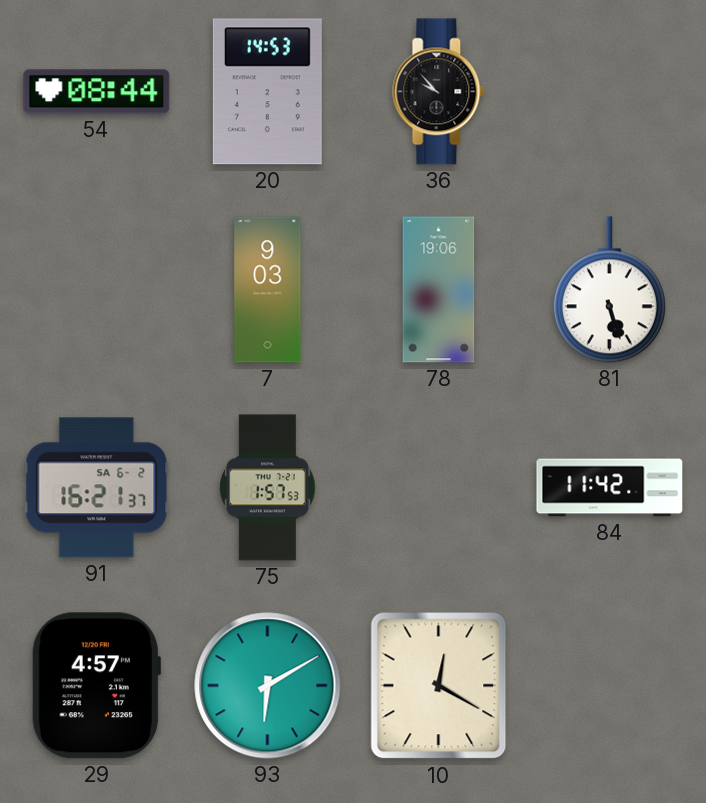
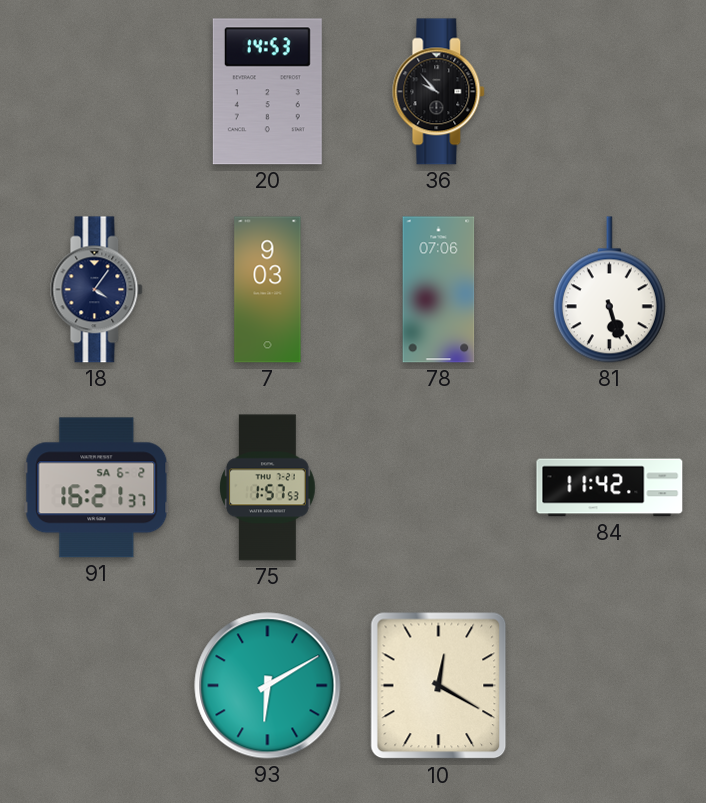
54: 08:44 -> none
18: none -> 4:06
78: 19:06 -> 07:06
29: 4:57 -> none
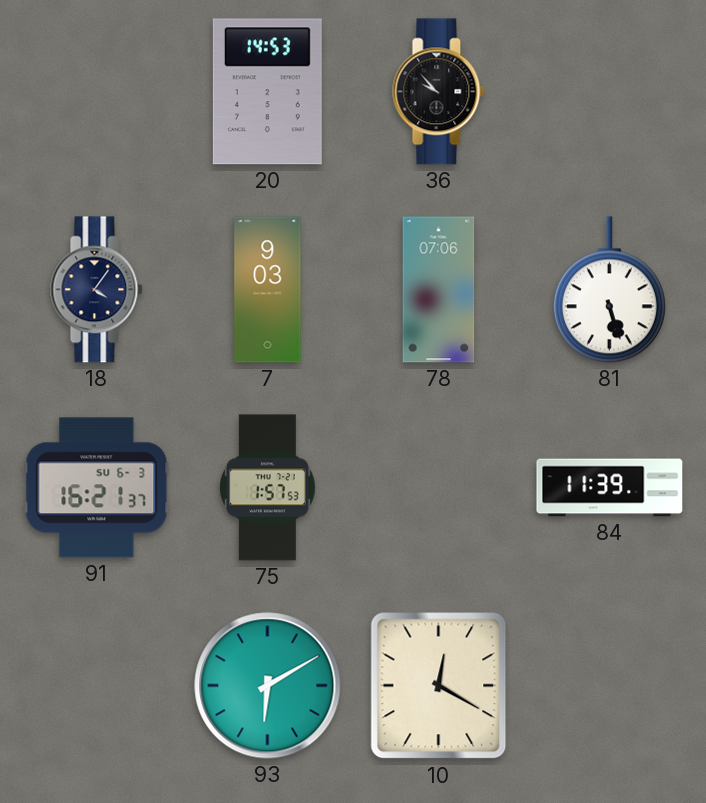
91 date: SA 6-2 -> SU 6-3
84: 11:42 -> 11:39
